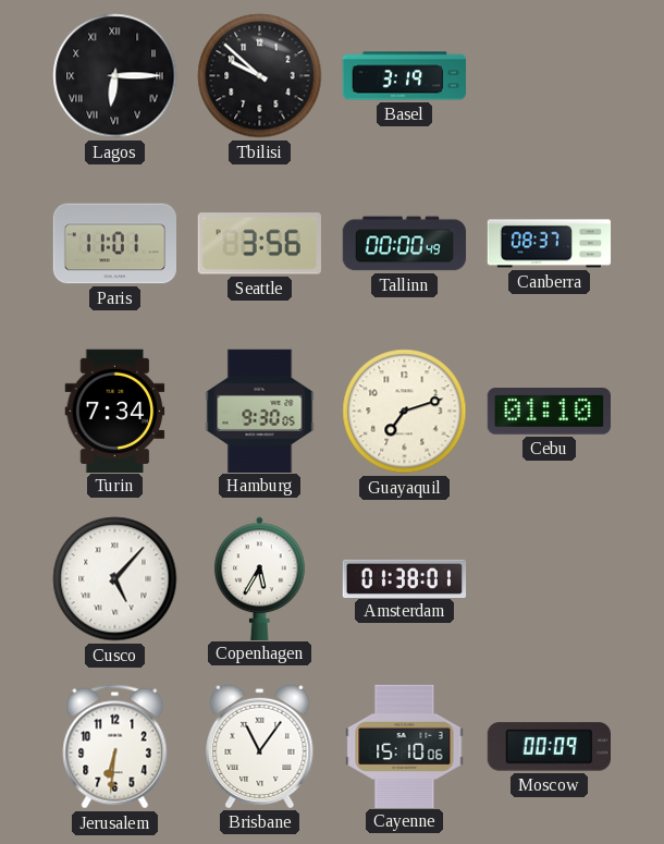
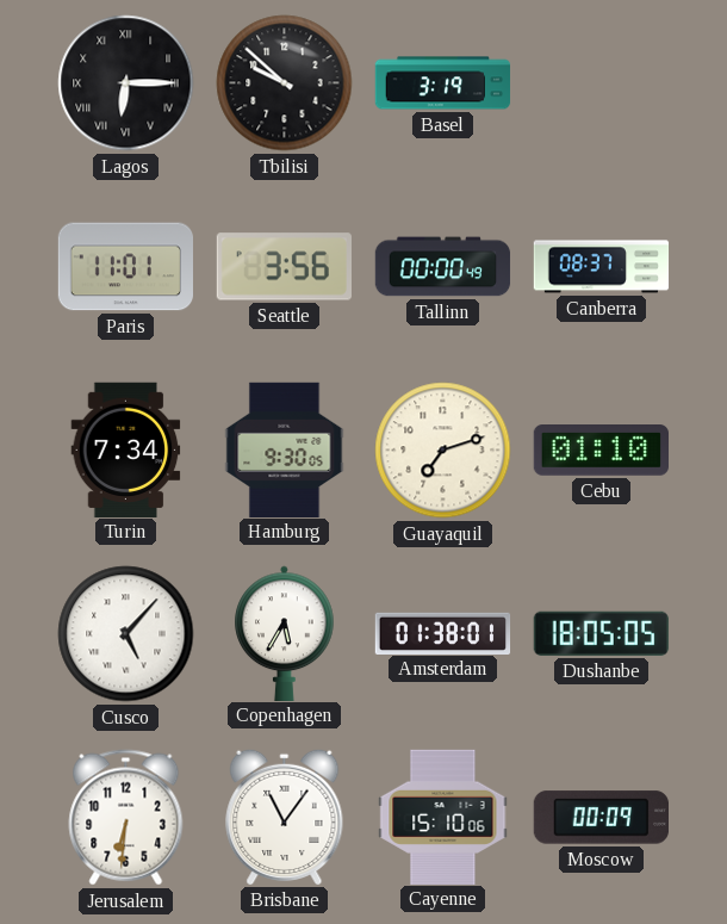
Dushanbe: none -> 18:05
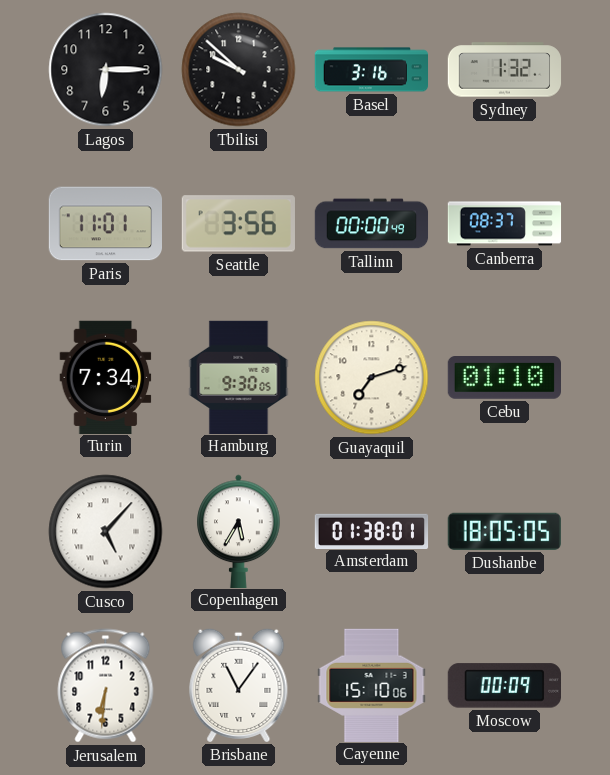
Lagos numerals: Roman -> Arabic
Basel: 3:19 -> 3:16
Sydney: none -> 1:32
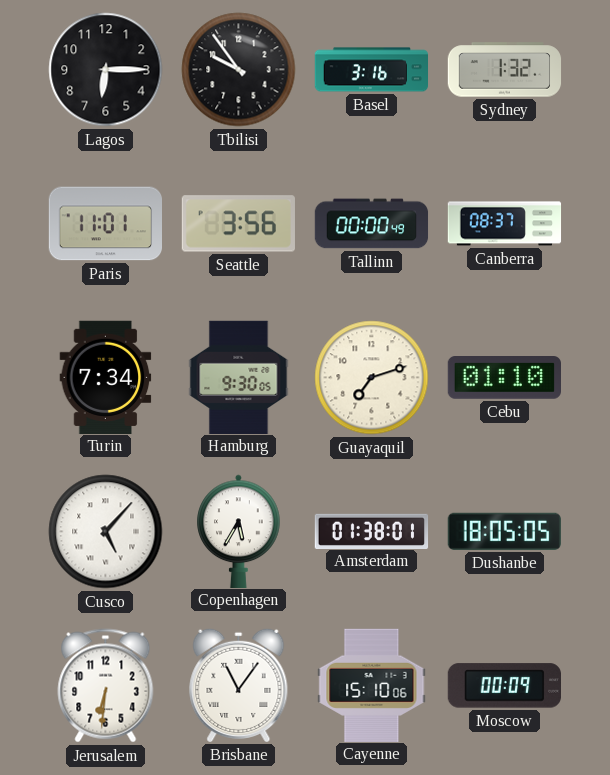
Tbilisi: 9:52 -> 9:54
